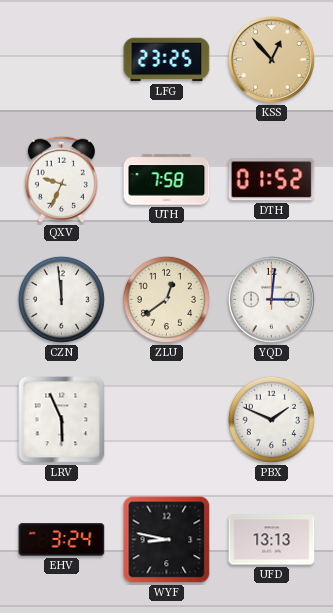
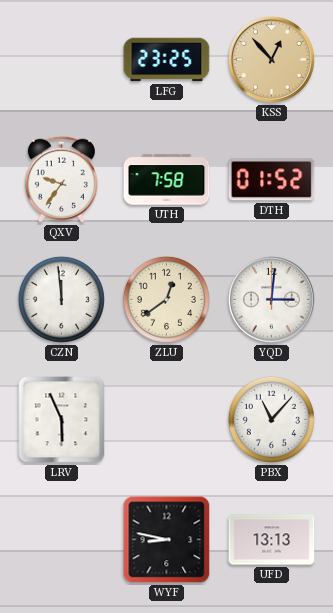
QXV: 9:34 -> 9:36
PBX: 1:49 -> 11:07
EHV: 3:24 -> none
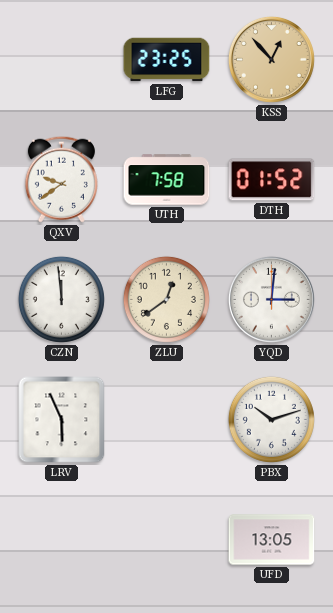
QXV: 9:36 -> 9:39
PBX: 11:07 -> 10:12
WYF: 8:47 -> none
UFD: 13:13 -> 13:05
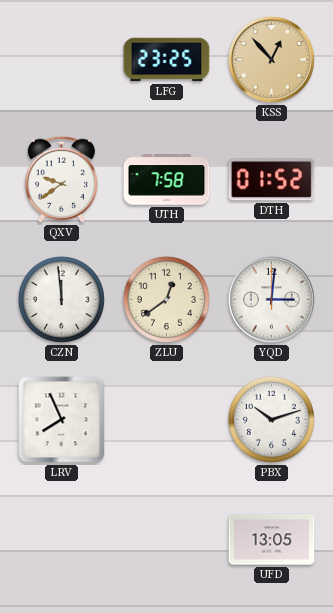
LRV: 5:56 -> 7:56
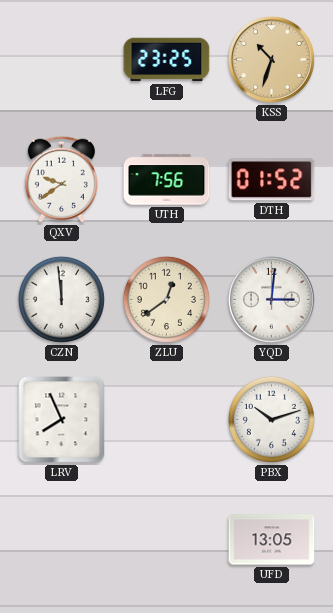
KSS: 12:53 -> 10:33
UTH: 7:58 -> 7:56
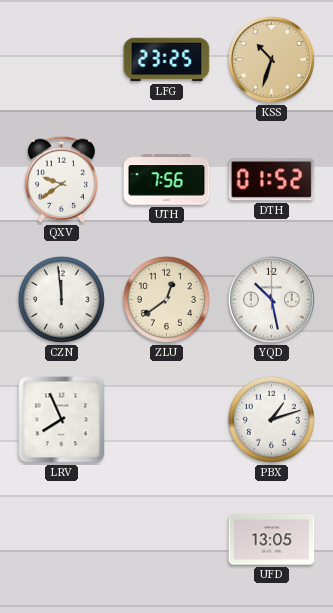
YQD: 3:01 -> 10:28
PBX: 10:12 -> 1:12
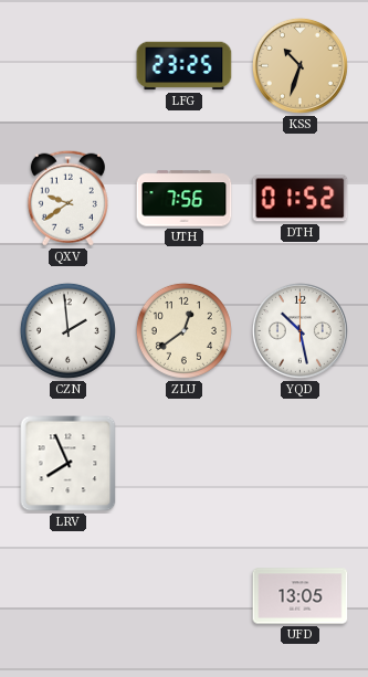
CZN: 11:59 -> 1:59
PBX: 1:12 -> none
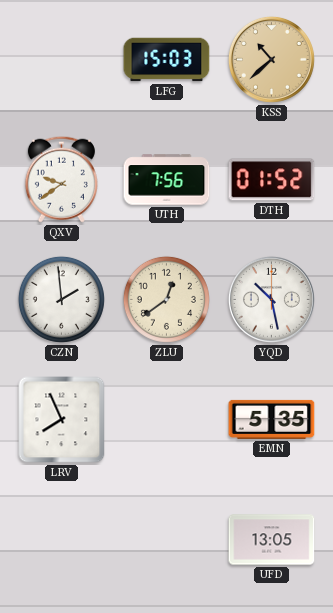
LFG: 23:25 -> 15:03
KSS: 10:33 -> 10:38
EMN: none -> 5:35
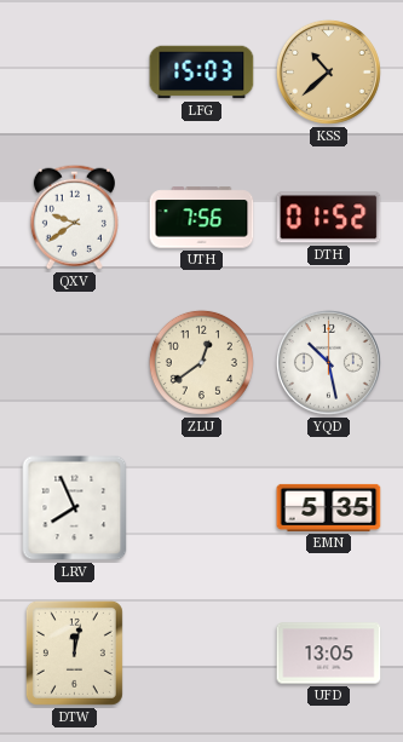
CZN: 1:59 -> none
DTW: none -> 12:02
